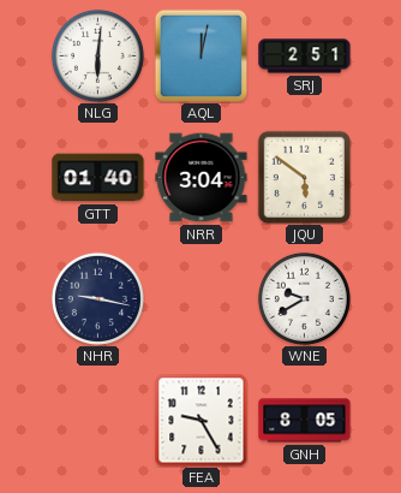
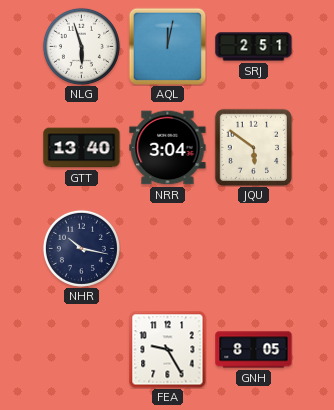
NLG: 6:01 -> 5:57
GTT: 01:40 -> 13:40
NHR: 9:17 -> 10:17
WNE: 9:40 -> none
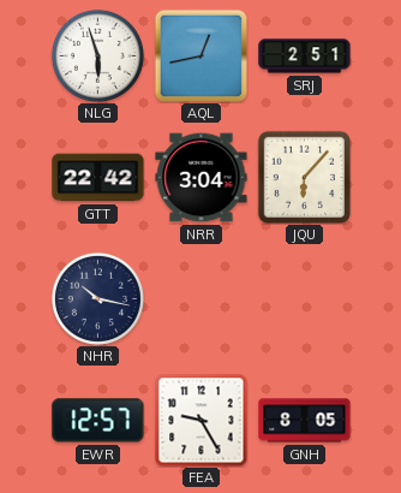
AQL: 12:02 -> 12:43
GTT: 13:40 -> 22:42
JQU: 5:51 -> 6:07
EWR: none -> 12:57
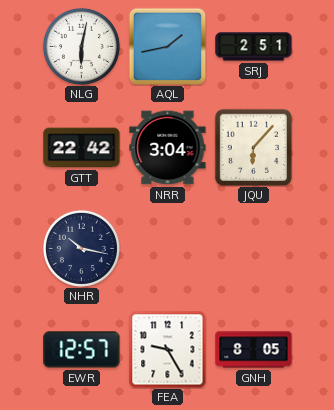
NLG: 5:57 -> 6:02
AQL: 12:43 -> 1:43
